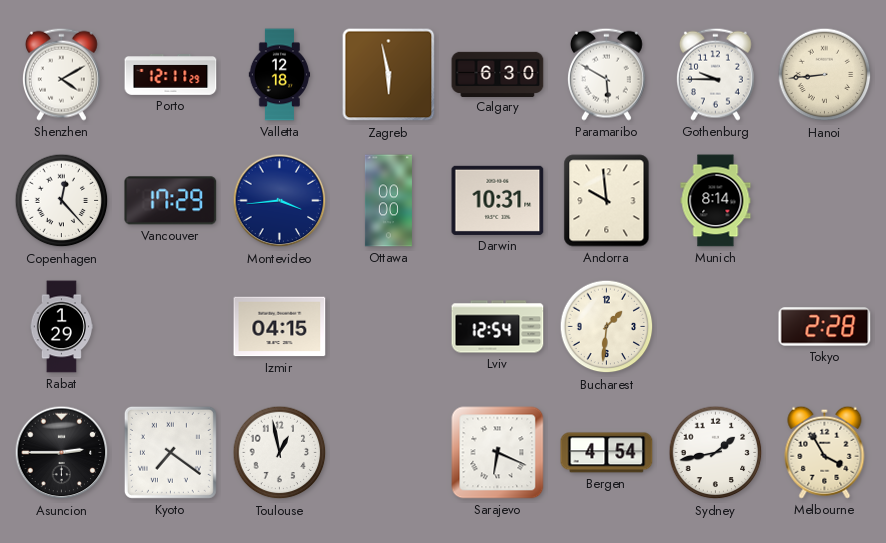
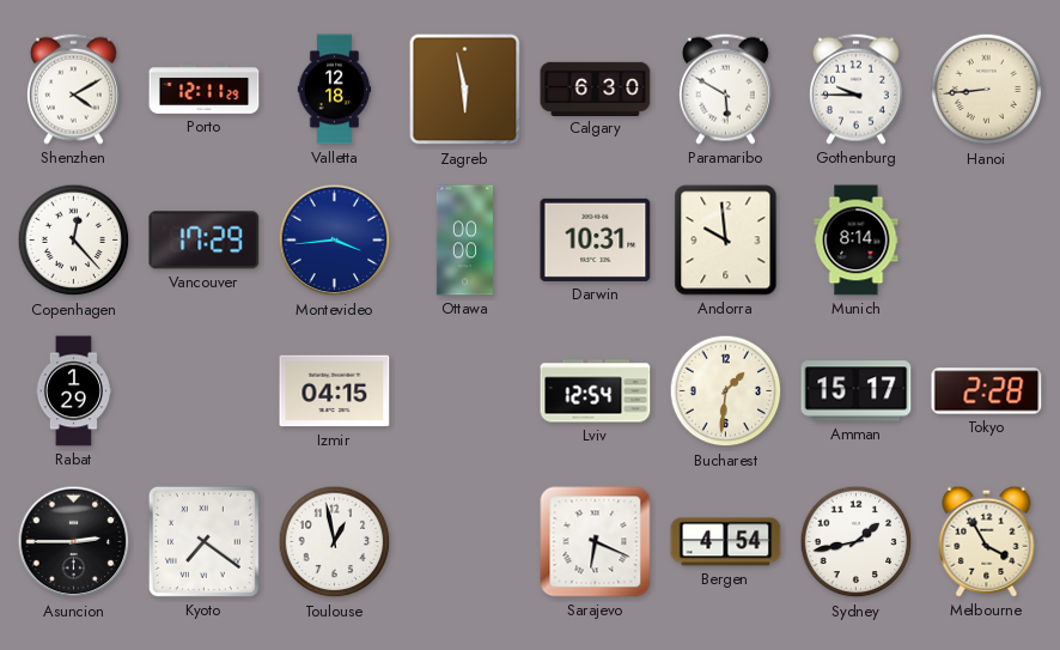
Amman: none -> 15:17
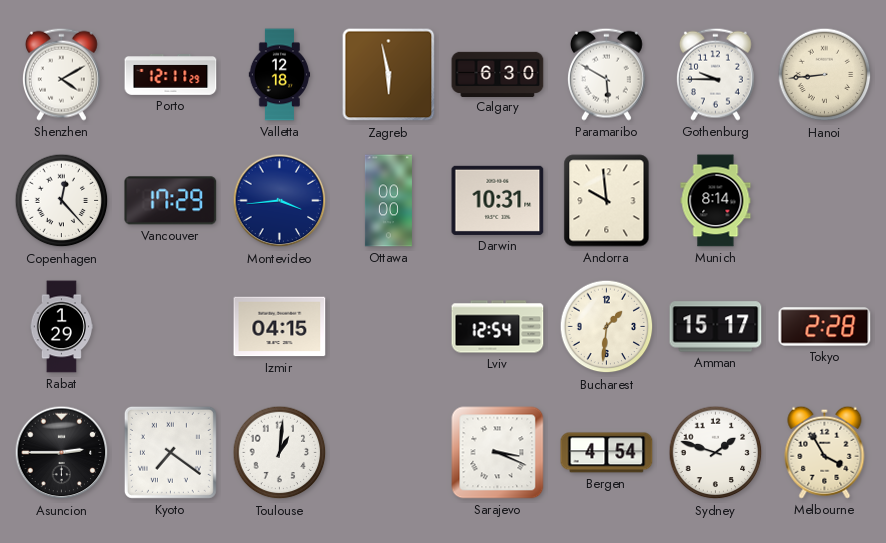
Toulouse: 12:58 -> 1:01
Sarajevo: 6:19 -> 3:19
Sydney: 1:43 -> 1:48
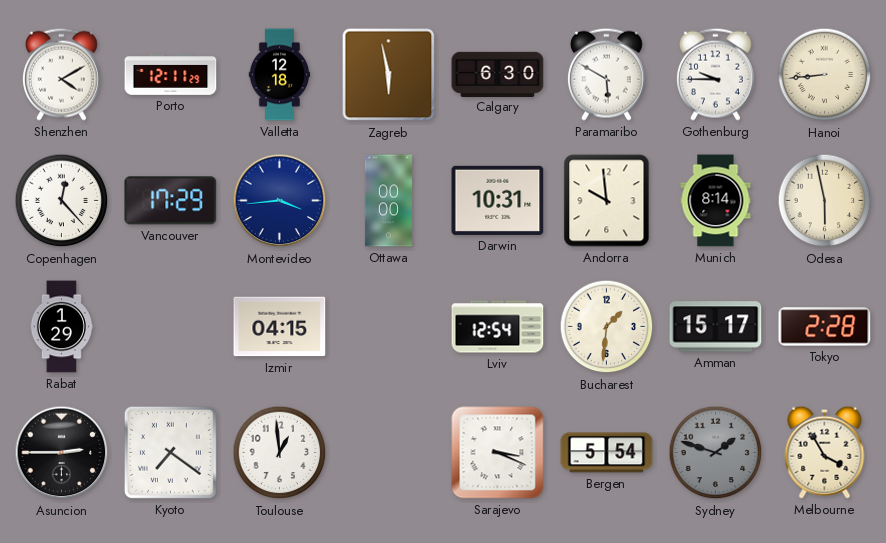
Odesa: none -> 5:58
Toulouse: 1:01 -> 12:59
Bergen: 4:54 -> 5:54
Sydney dial: white -> grey
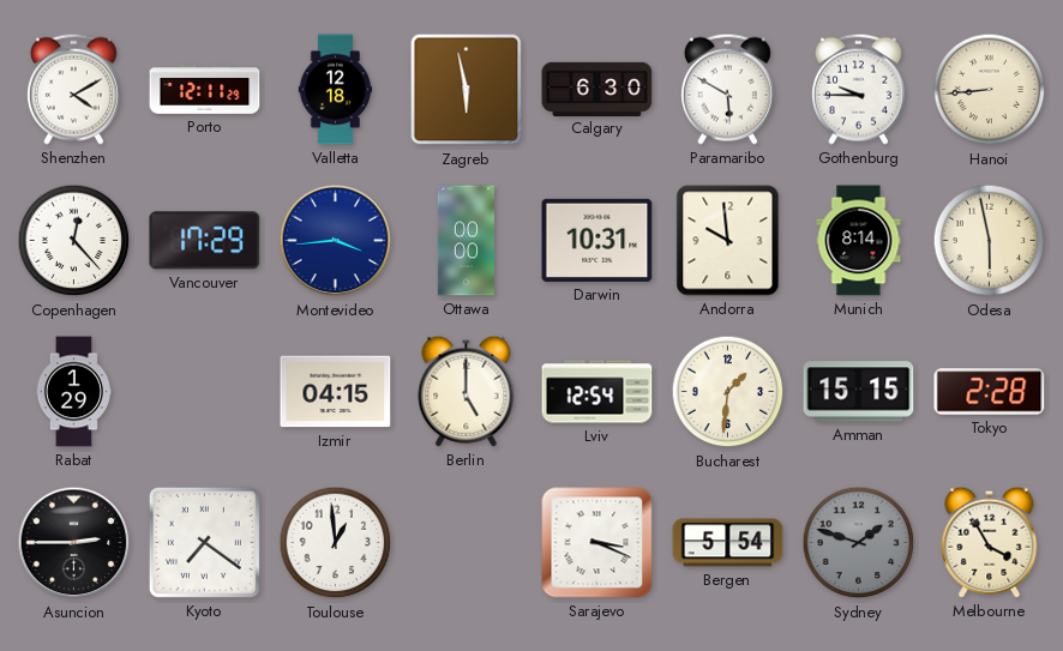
Berlin: none -> 5:00
Amman: 15:17 -> 15:15
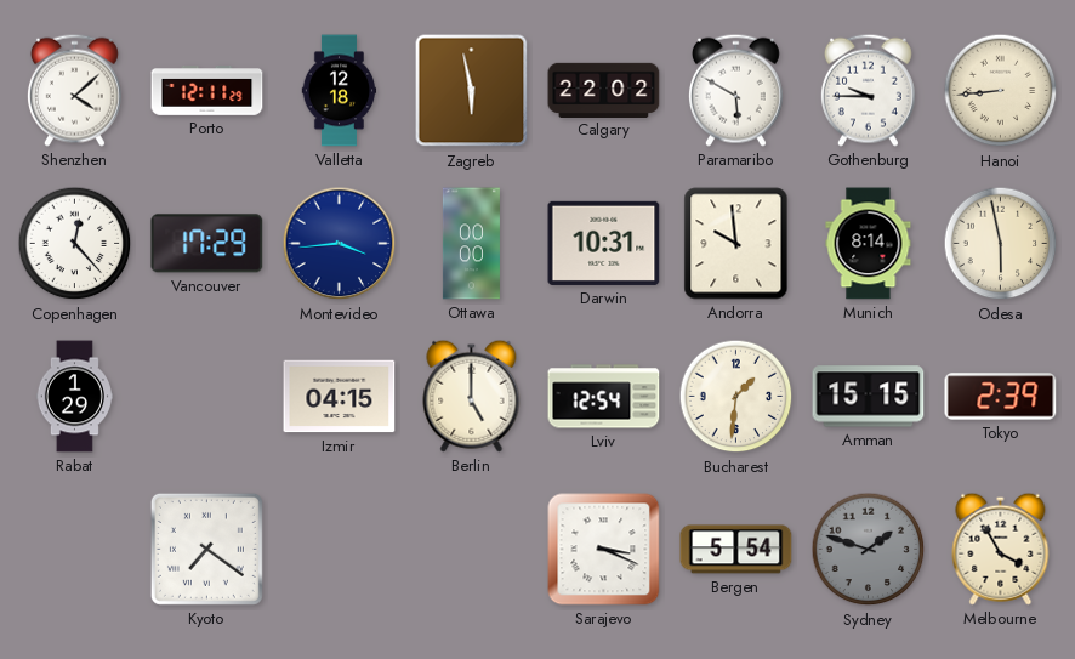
Shenzhen: 4:10 -> 4:08
Calgary: 6:30 -> 22:02
Tokyo: 2:28 -> 2:39
Asuncion: 2:45 -> none
Toulouse: 12:59 -> none
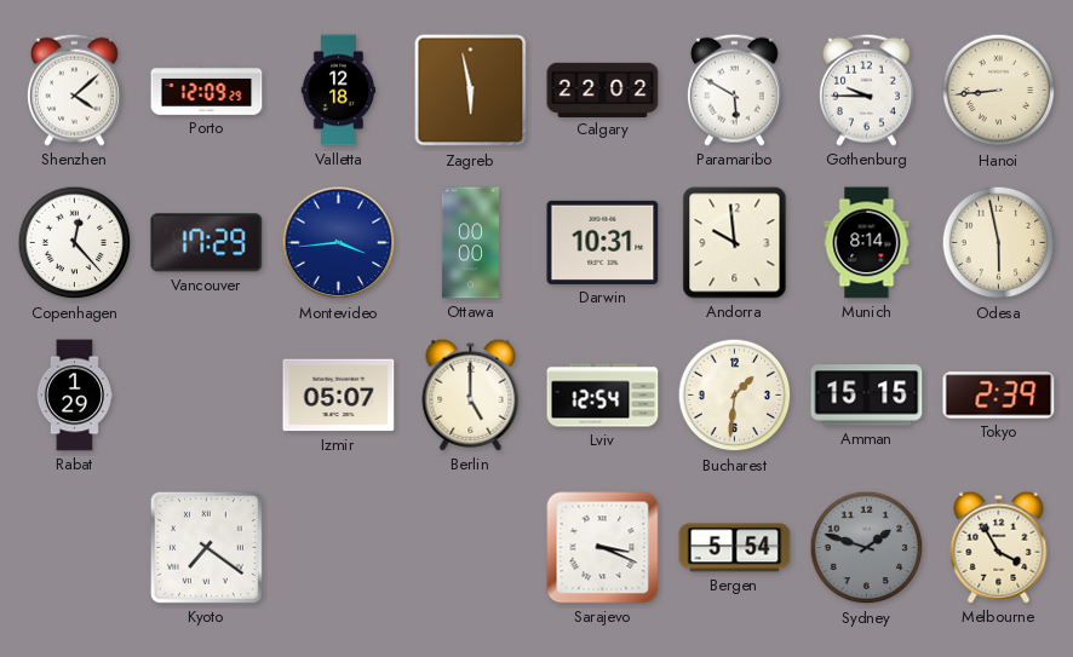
Porto: 12:11 -> 12:09
Izmir: 04:15 -> 05:07
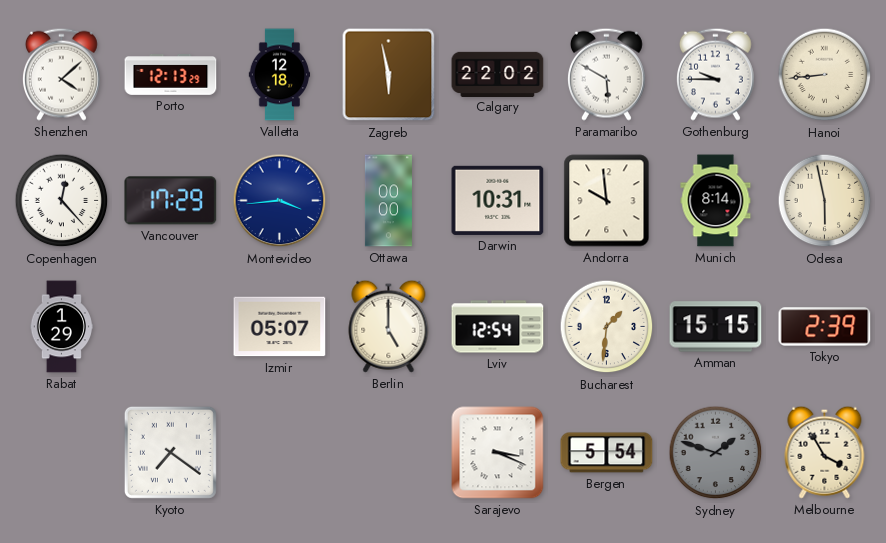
Porto: 12:09 -> 12:13
